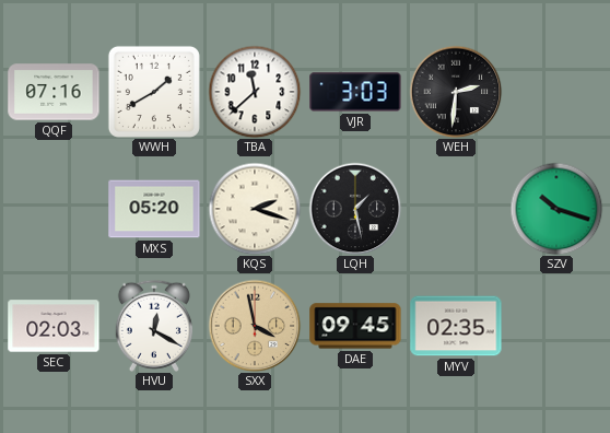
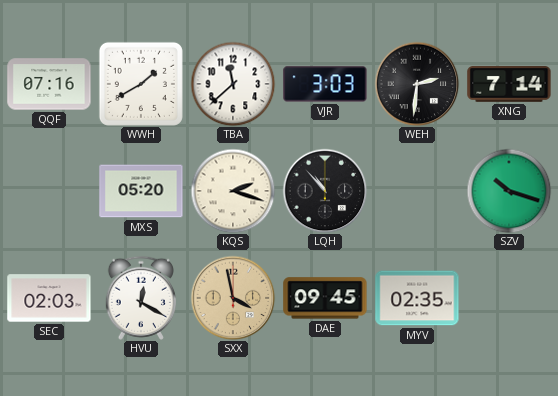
XNG: none -> 7:14
LQH: 1:28 -> 10:53
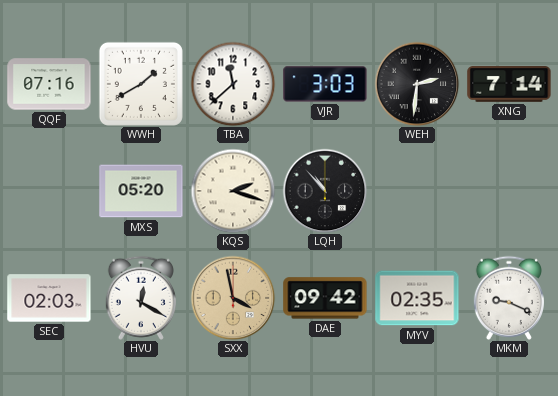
SZV: 10:18 -> none
DAE: 09:45 -> 09:42
MKM: none -> 9:19
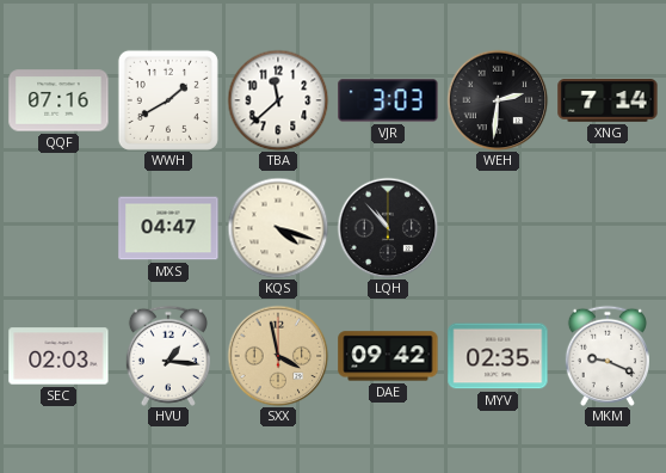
MXS: 05:20 -> 04:47
KQS: 2:18 -> 4:18
HVU: 12:20 -> 1:16
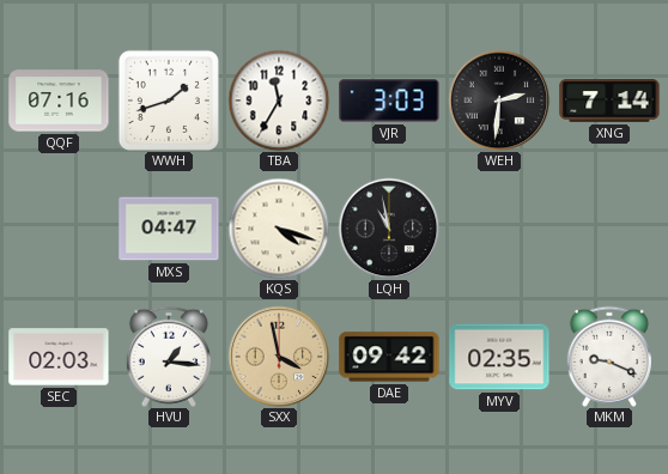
WWH: 1:40 -> 1:42
TBA: 11:38 -> 11:35
LQH: 10:53 -> 10:58
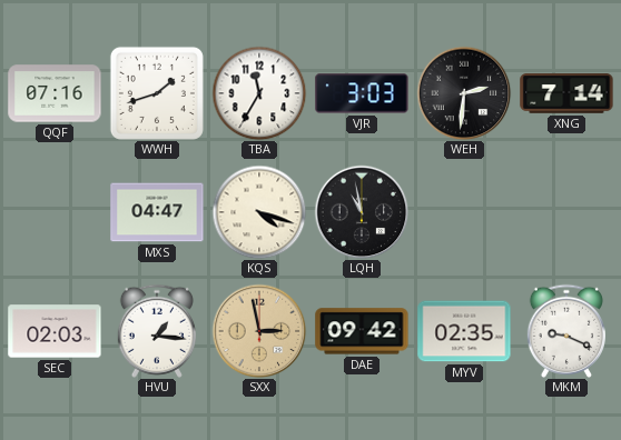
SXX: 3:58 -> 2:58
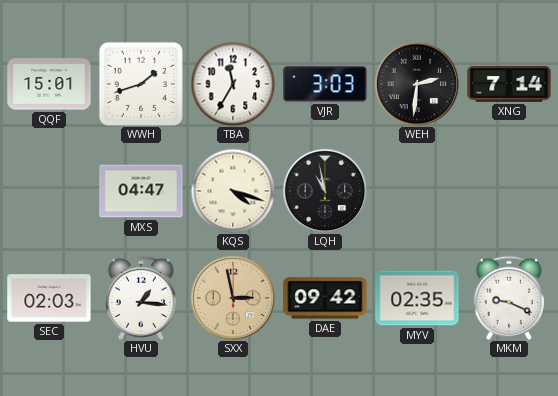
QQF: 07:16 -> 15:01
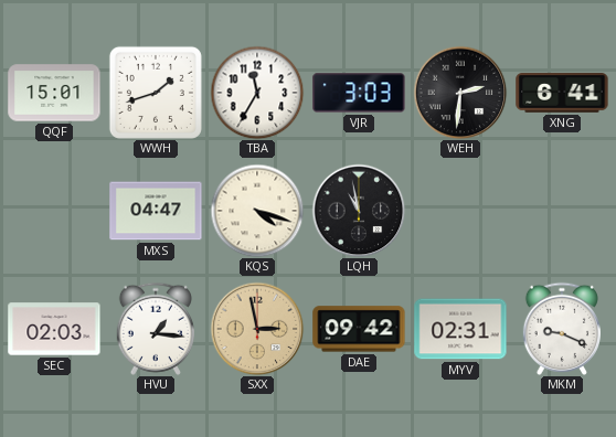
XNG: 7:14 -> 6:41
MYV: 02:35 -> 02:31
